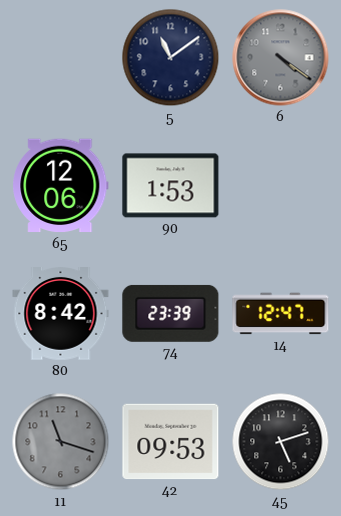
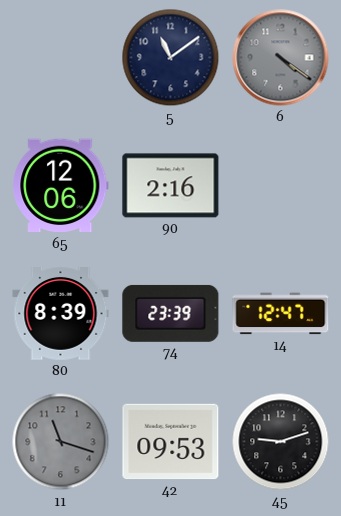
90: 1:53 -> 2:16
80: 8:42 -> 8:39
45: 5:12 -> 9:12
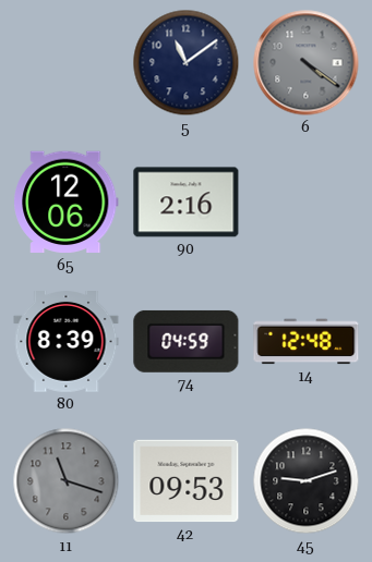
74: 23:39 -> 04:59
14: 12:47 -> 12:48
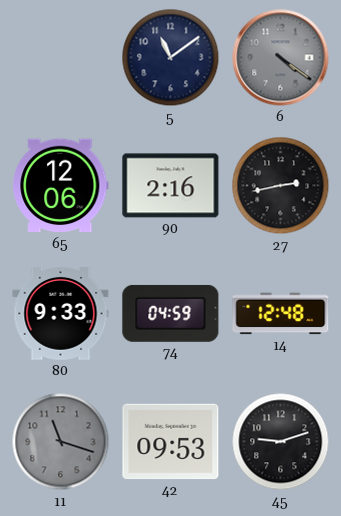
27: none -> 2:43
80: 8:39 -> 9:33
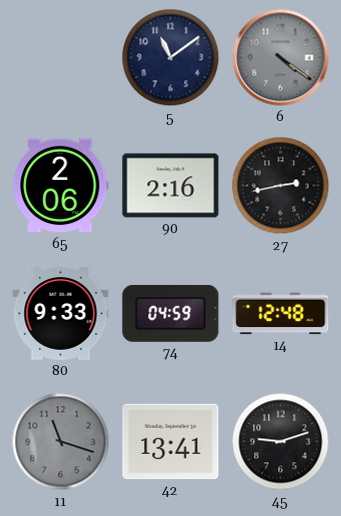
65: 12:06 -> 2:06
42: 09:53 -> 13:41
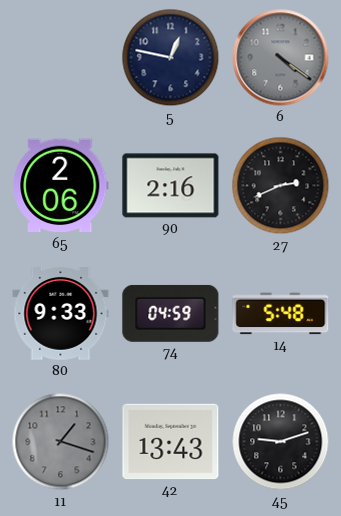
5: 11:09 -> 12:47
27: 2:43 -> 2:41
14: 12:48 -> 5:48
11: 11:18 -> 1:18
42: 13:41 -> 13:43
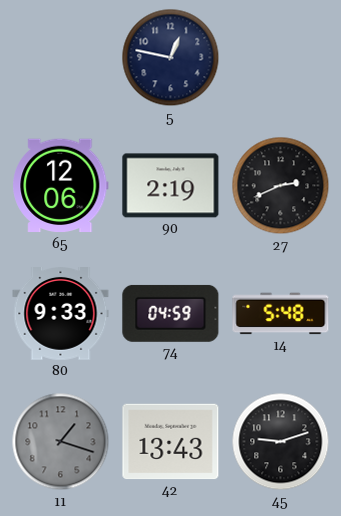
6: 4:21 -> none
65: 2:06 -> 12:06
90: 2:16 -> 2:19
